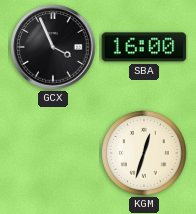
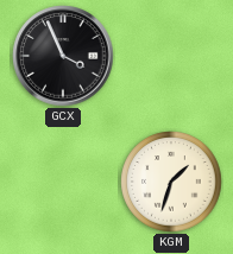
SBA: 16:00 -> none
KGM: 12:33 -> 1:33
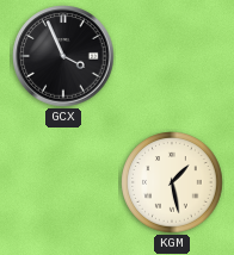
KGM: 1:33 -> 1:28
